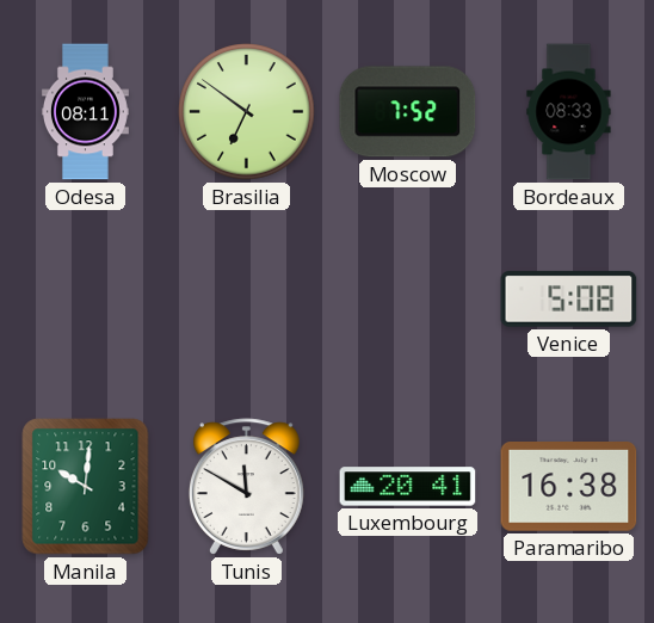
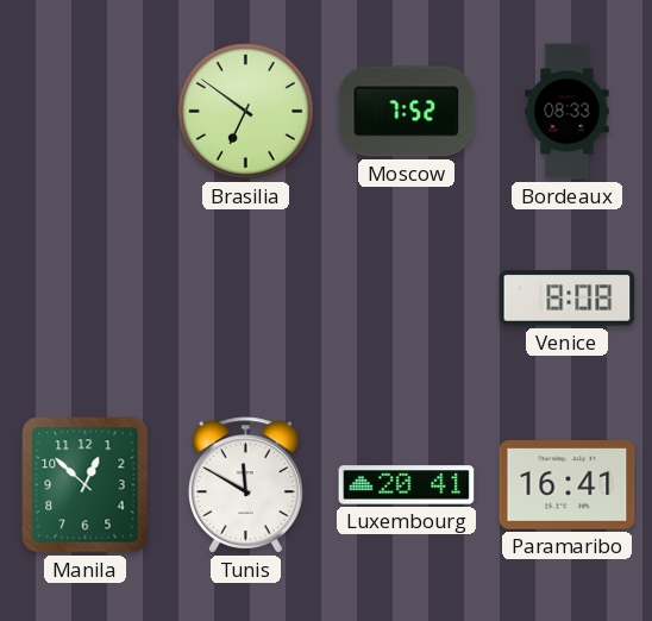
Odesa: 08:11 -> none
Venice: 5:08 -> 8:08
Manila: 10:01 -> 12:52
Paramaribo: 16:38 -> 16:41
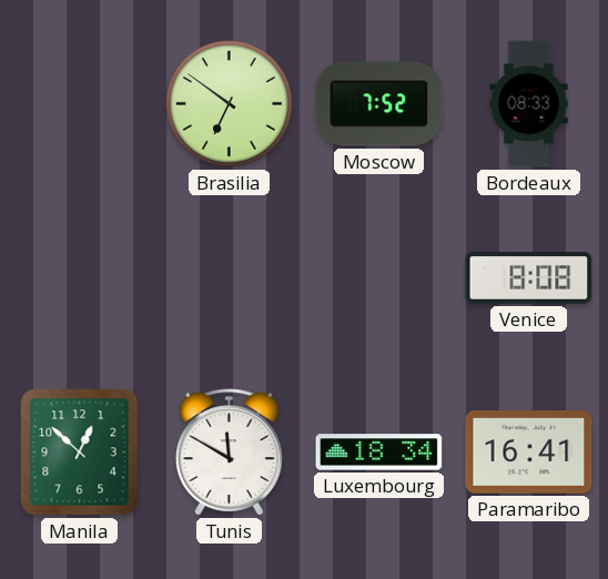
Luxembourg: 20:41 -> 18:34
